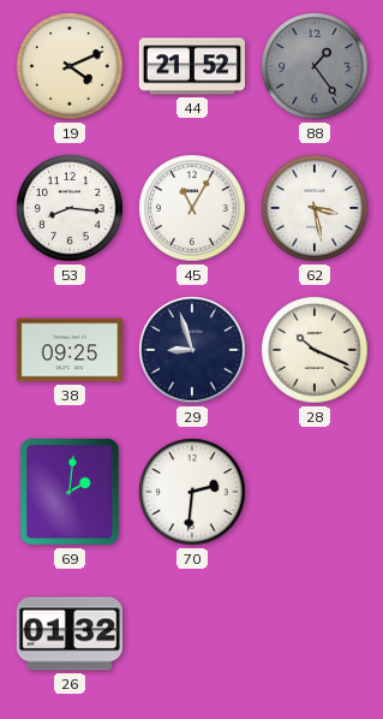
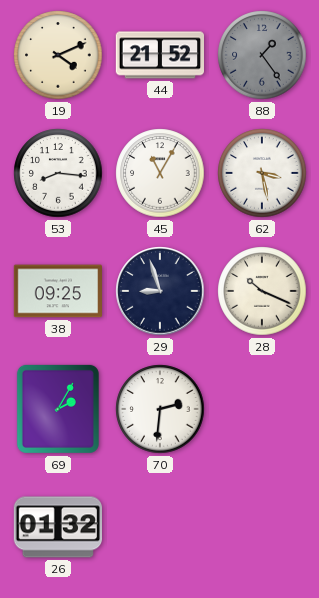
69: 2:01 -> 2:05
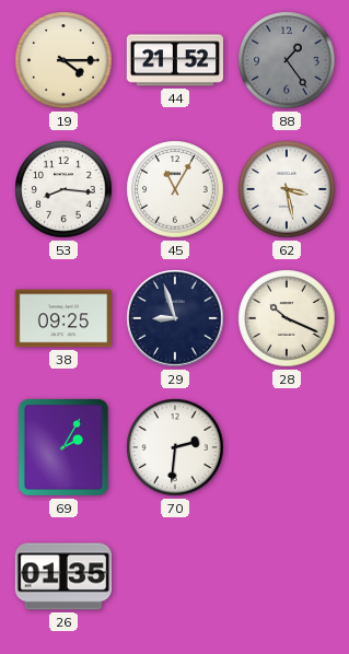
19: 4:11 -> 4:15
26: 01:32 -> 01:35
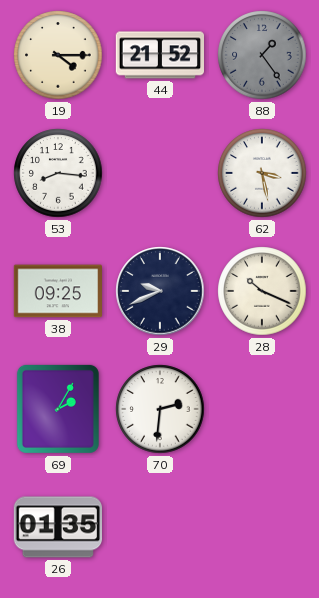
45: 11:05 -> none
29: 8:57 -> 9:41
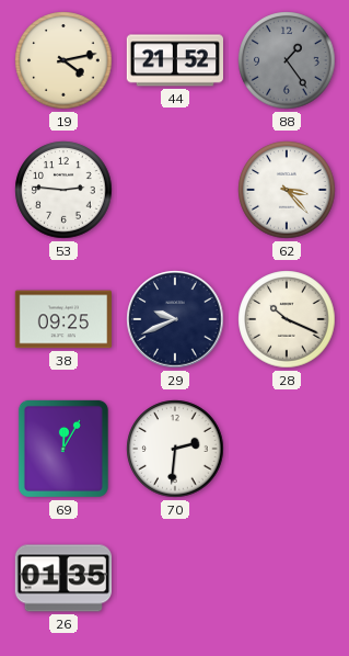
19: 4:15 -> 4:13
53: 8:16 -> 2:46
62: 3:28 -> 3:23
69: 2:05 -> 12:05
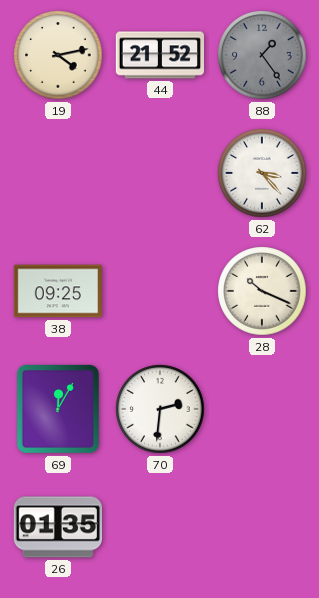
53: 2:46 -> none
29: 9:41 -> none
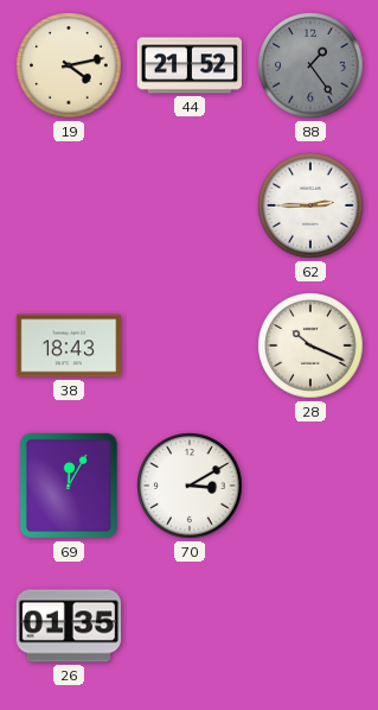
62: 3:23 -> 2:45
38: 09:25 -> 18:43
70: 2:31 -> 3:10
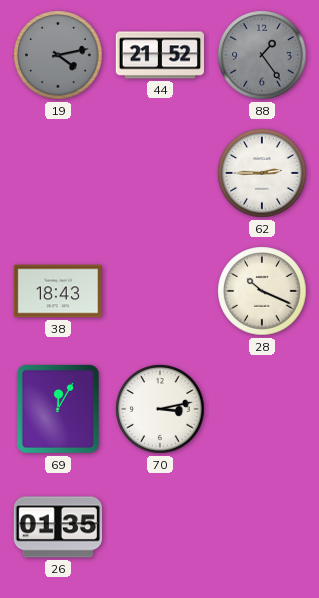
19 dial: cream -> grey
70: 3:10 -> 3:13
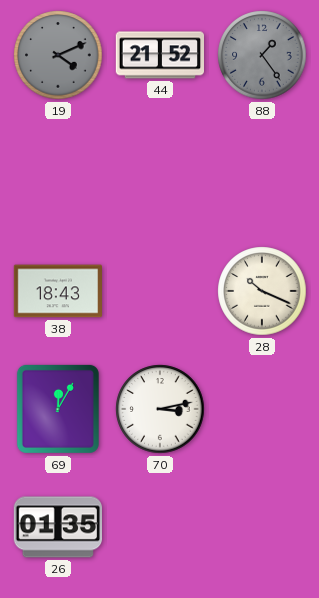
19: 4:13 -> 4:11
62: 2:45 -> none
